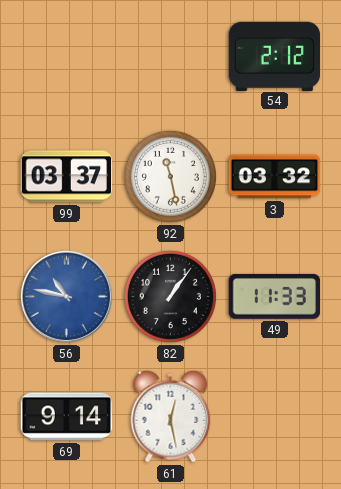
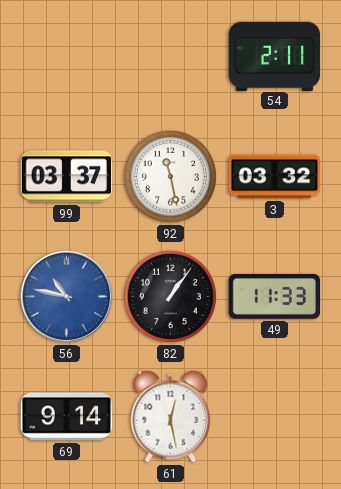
54: 2:12 -> 2:11
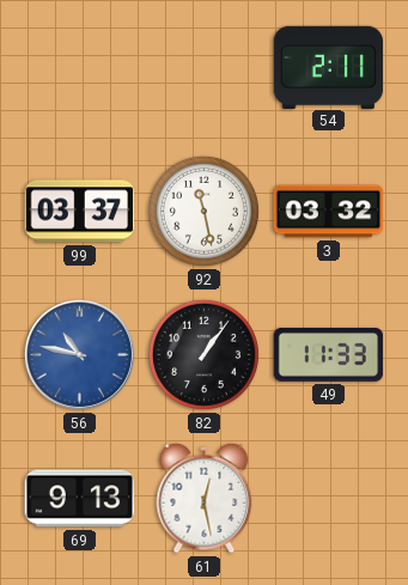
69: 9:14 -> 9:13
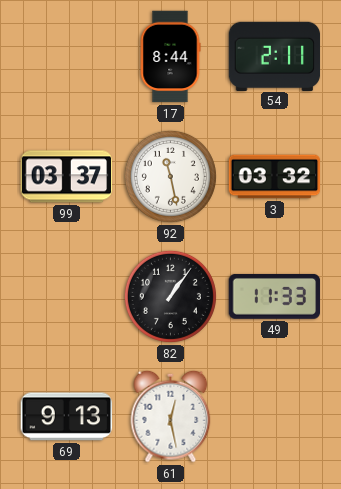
17: none -> 8:44
56: 10:47 -> none
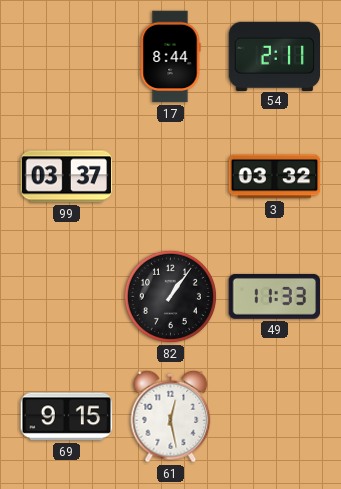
92: 11:28 -> none
69: 9:13 -> 9:15
